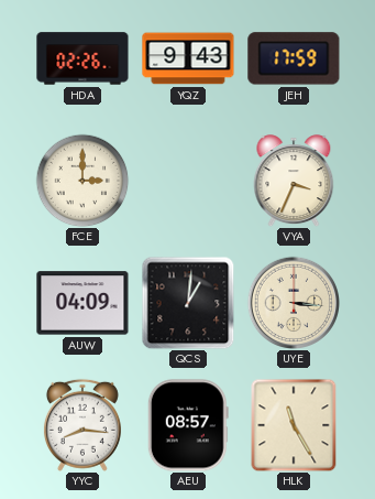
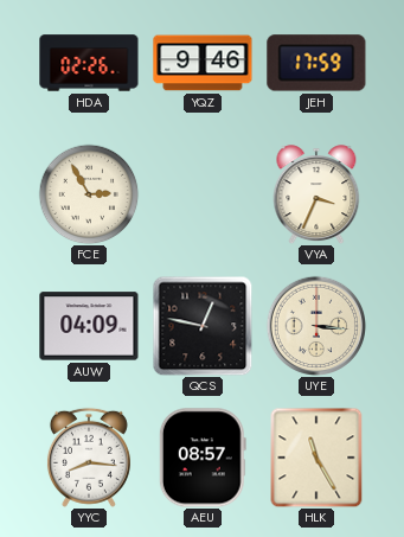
YQZ: 9:43 -> 9:46
FCE: 3:00 -> 2:55
QCS: 1:01 -> 12:47
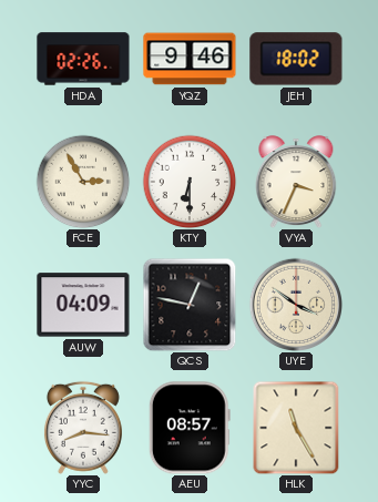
JEH: 17:59 -> 18:02
KTY: none -> 6:30
UYE: 3:16 -> 3:51
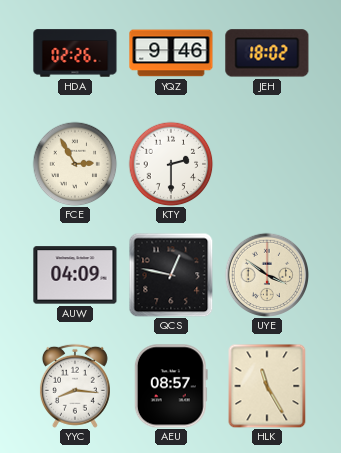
KTY: 6:30 -> 2:30
VYA: 3:34 -> none
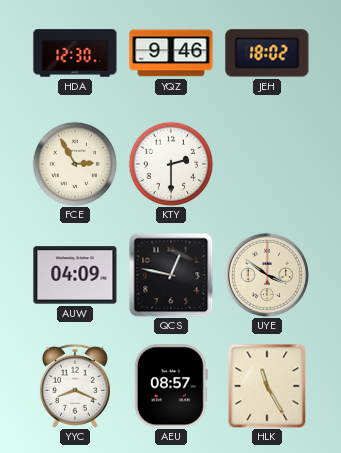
HDA: 02:26 -> 12:30
YYC: 8:16 -> 8:19
